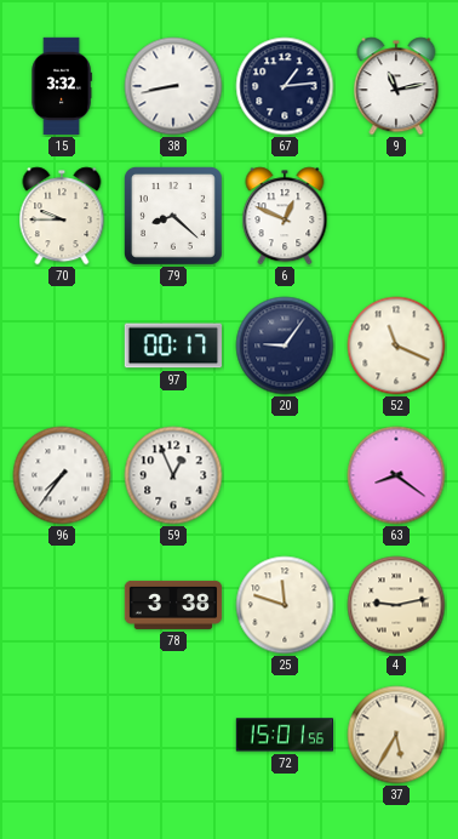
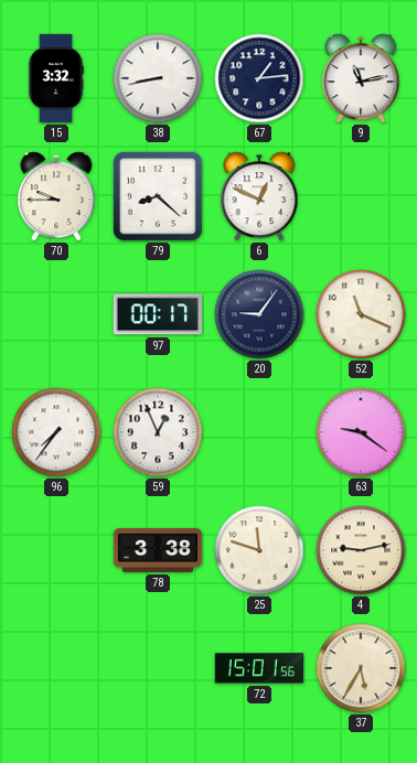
63: 8:21 -> 9:21
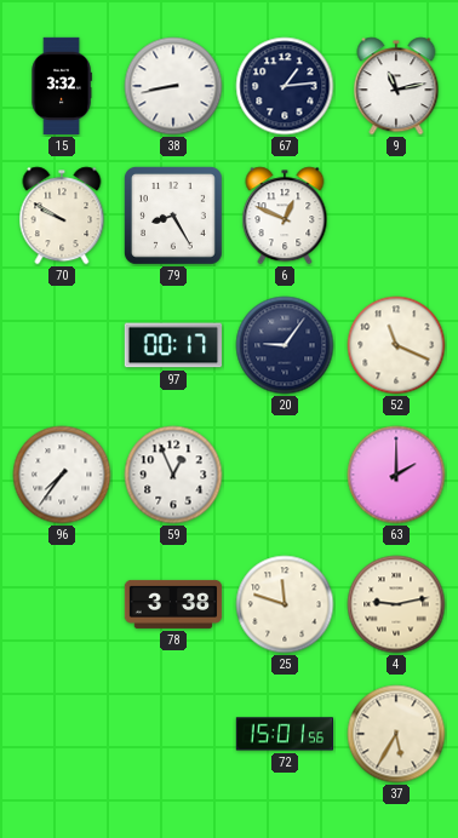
70: 9:45 -> 9:50
79: 8:22 -> 8:25
63: 9:21 -> 2:00
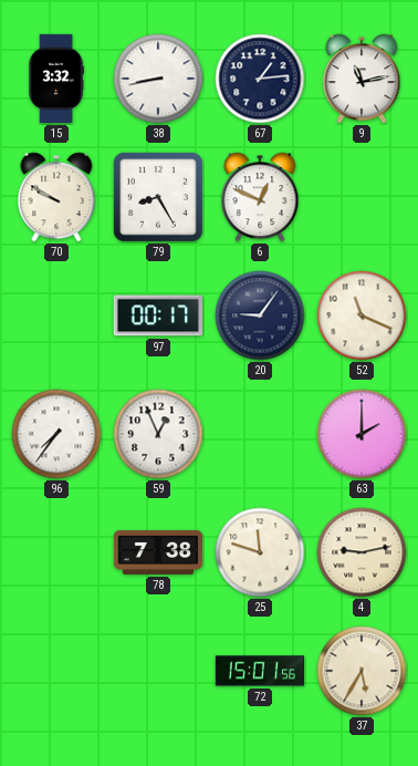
78: 3:38 -> 7:38
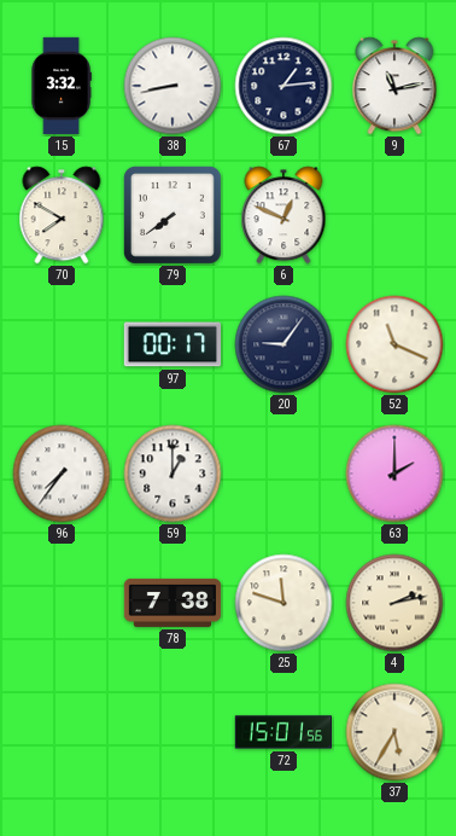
70: 9:50 -> 7:50
79: 8:25 -> 7:39
59: 12:56 -> 1:00
4: 9:13 -> 2:13
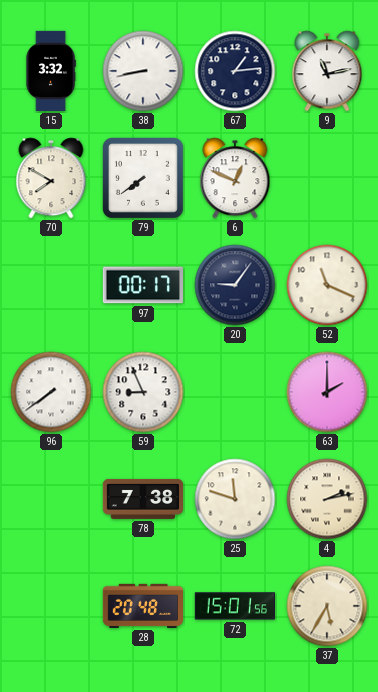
96: 7:36 -> 7:39
59: 1:00 -> 8:56
28: none -> 20:48
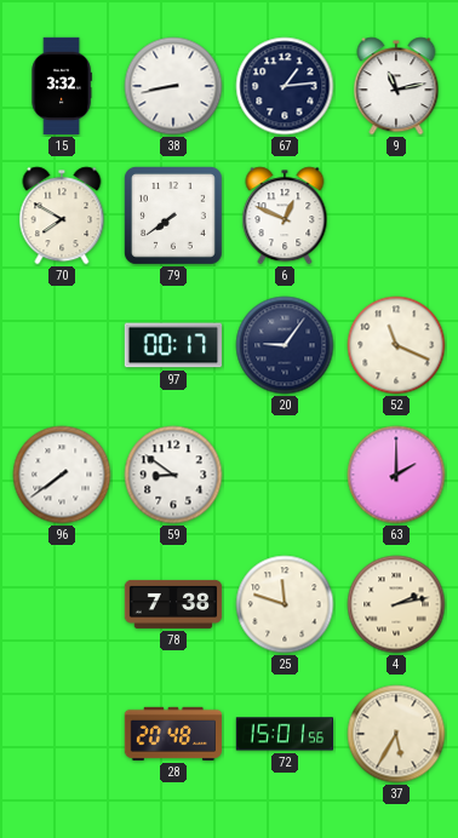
59: 8:56 -> 8:51
